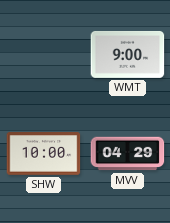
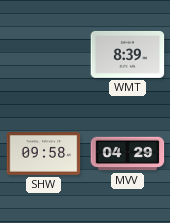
WMT: 9:00 -> 8:39
SHW: 10:00 -> 09:58
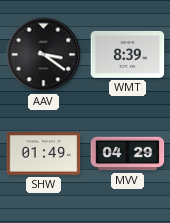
AAV: none -> 3:21
SHW: 09:58 -> 01:49
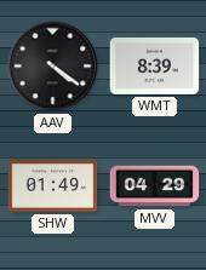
AAV: 3:21 -> 4:21
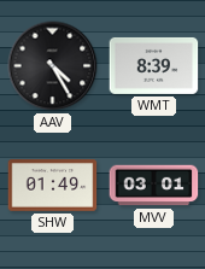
AAV: 4:21 -> 4:25
MVV: 04:29 -> 03:01
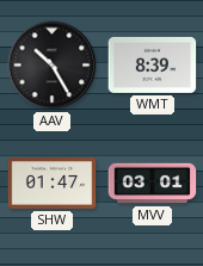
AAV: 4:25 -> 10:25
SHW: 01:49 -> 01:47
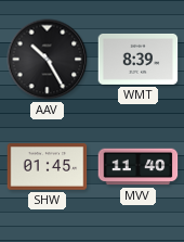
SHW: 01:47 -> 01:45
MVV: 03:01 -> 11:40
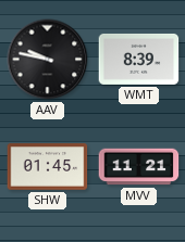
AAV: 10:25 -> 9:47
MVV: 11:40 -> 11:21
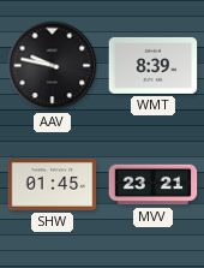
MVV: 11:21 -> 23:21
